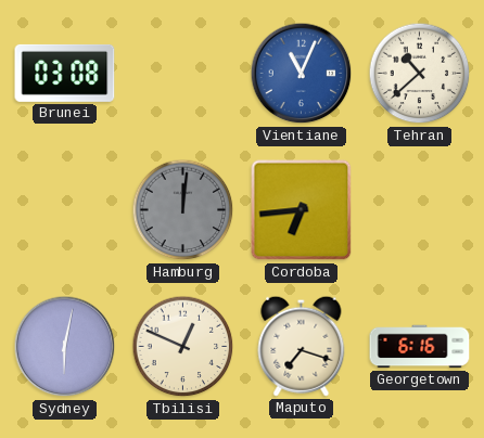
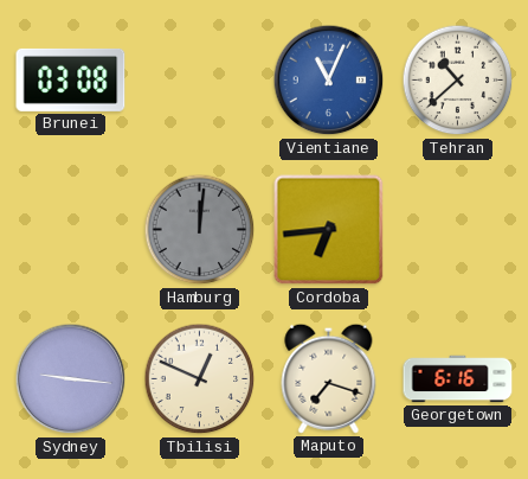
Sydney: 6:02 -> 9:16
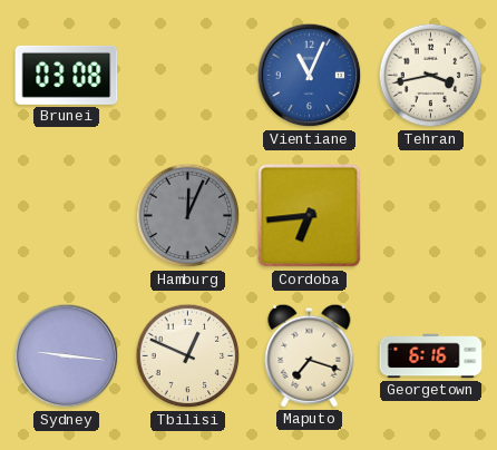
Tehran: 10:38 -> 3:43
Hamburg: 12:01 -> 12:04
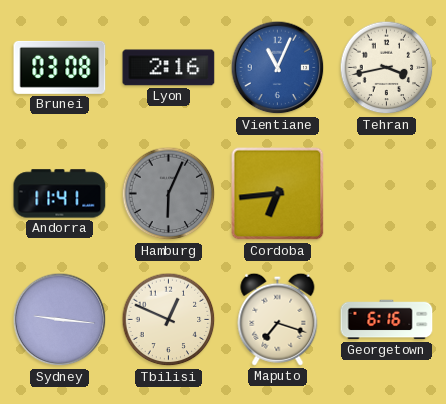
Lyon: none -> 2:16
Andorra: none -> 11:41
Hamburg: 12:04 -> 6:04
